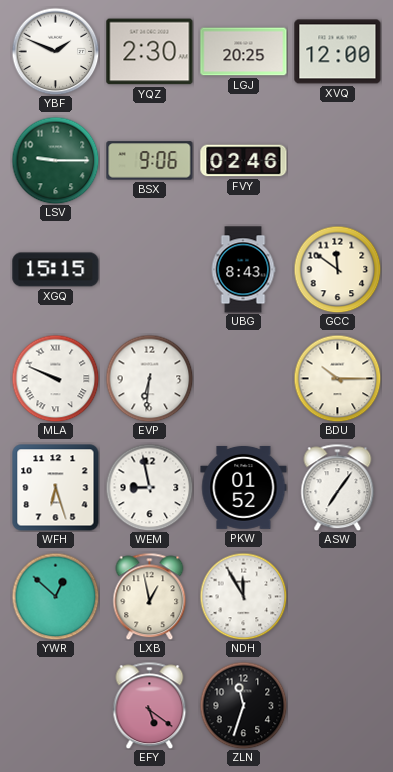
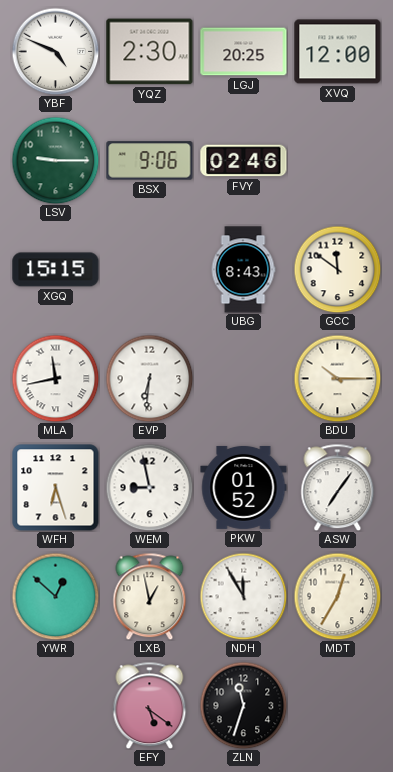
YBF: 1:49 -> 4:49
MLA: 9:49 -> 11:43
MDT: none -> 12:35
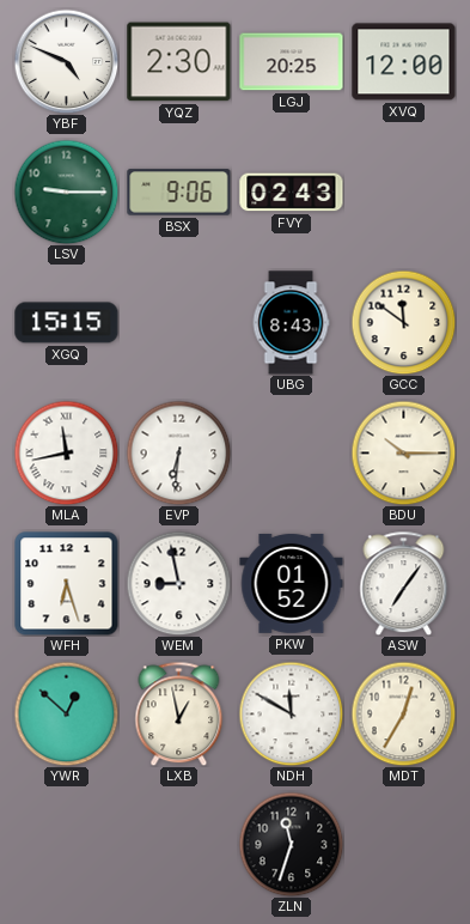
FVY: 02:46 -> 02:43
NDH: 11:55 -> 11:50
EFY: 5:21 -> none
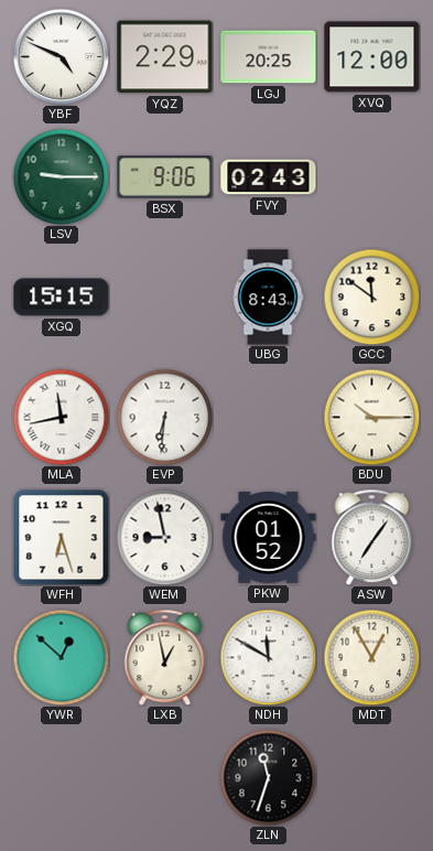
YQZ: 2:30 -> 2:29
MDT: 12:35 -> 12:55
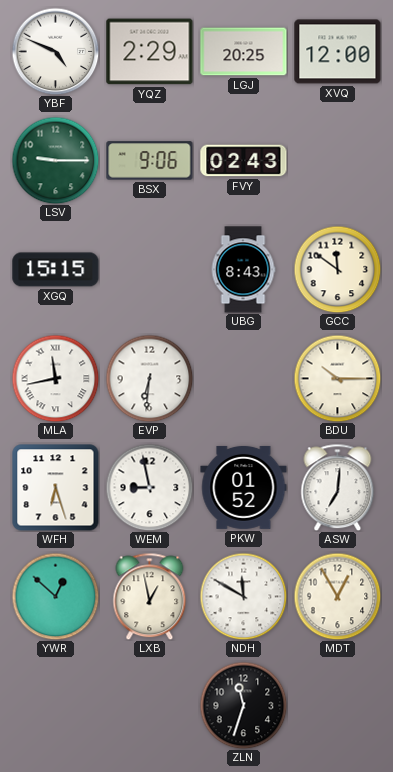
ASW: 7:06 -> 7:01
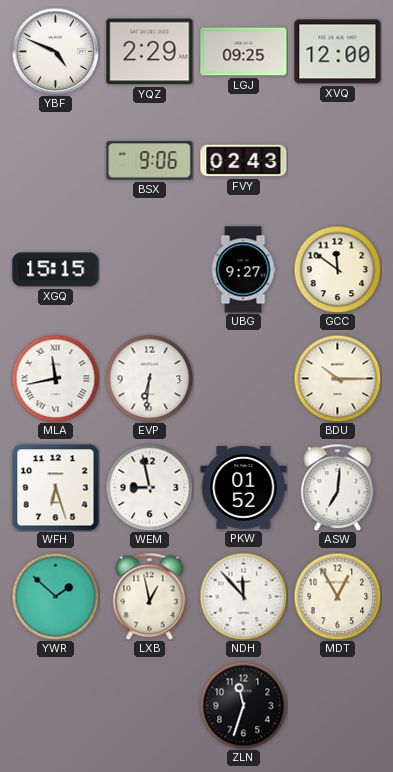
LGJ: 20:25 -> 09:25
LSV: 9:15 -> none
UBG: 8:43 -> 9:27
YWR: 12:52 -> 1:52
NDH: 11:50 -> 11:53
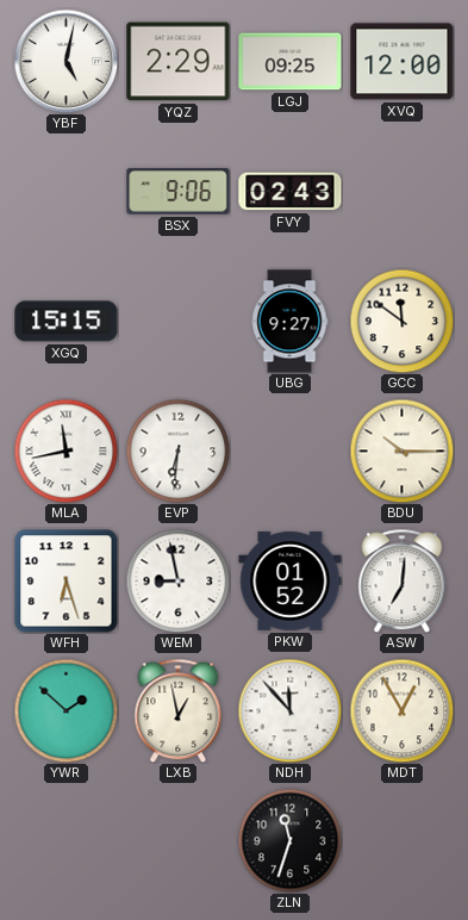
YBF: 4:49 -> 5:02
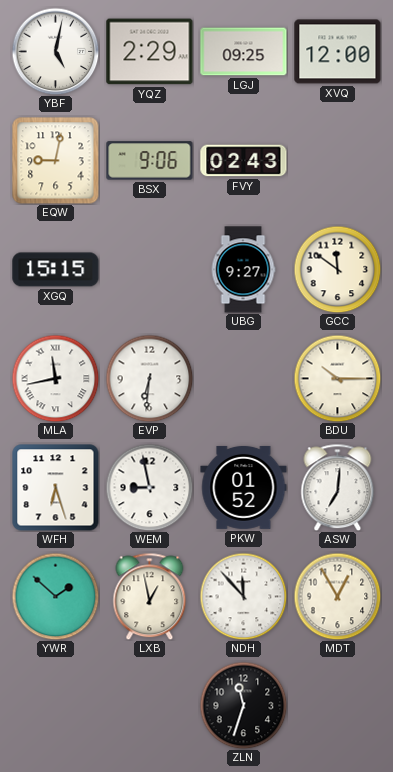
EQW: none -> 9:02
